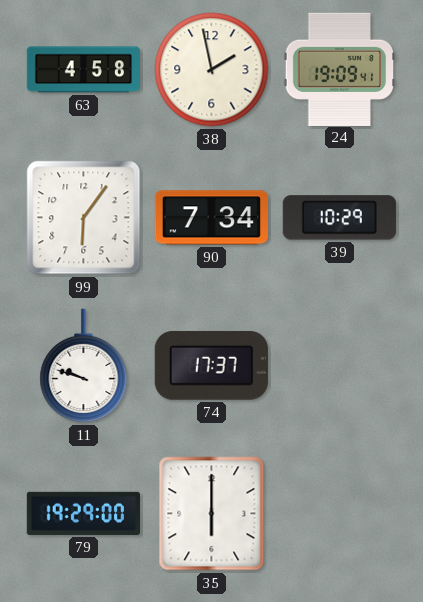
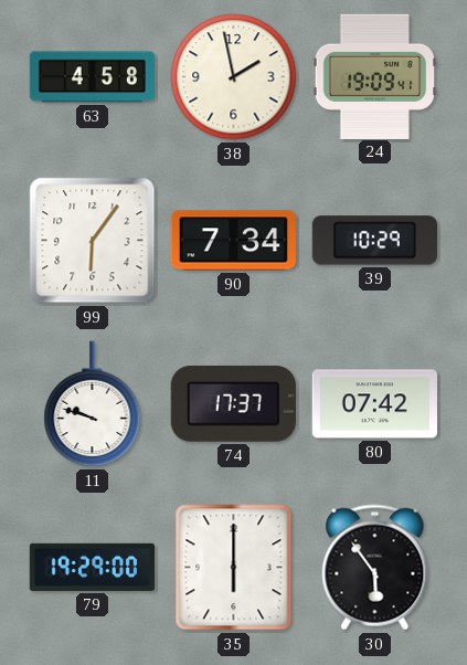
80: none -> 07:42
30: none -> 5:54
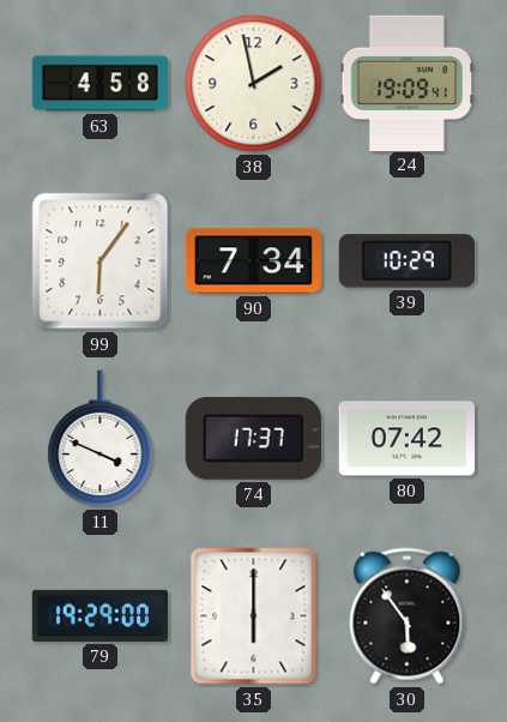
11: 9:48 -> 3:49
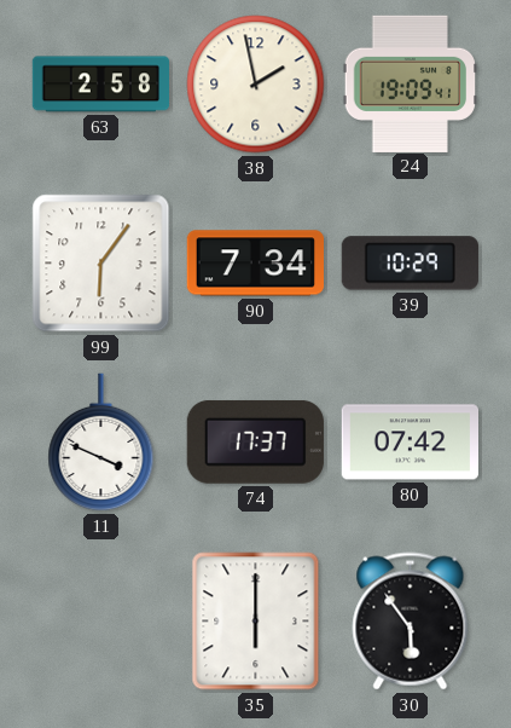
63: 4:58 -> 2:58
79: 19:29 -> none
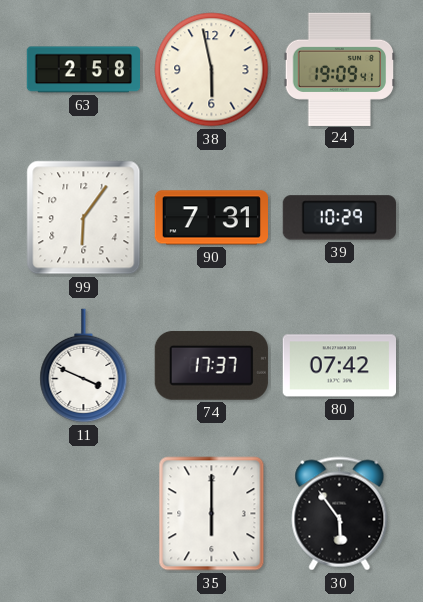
38: 1:58 -> 5:58
90: 7:34 -> 7:31
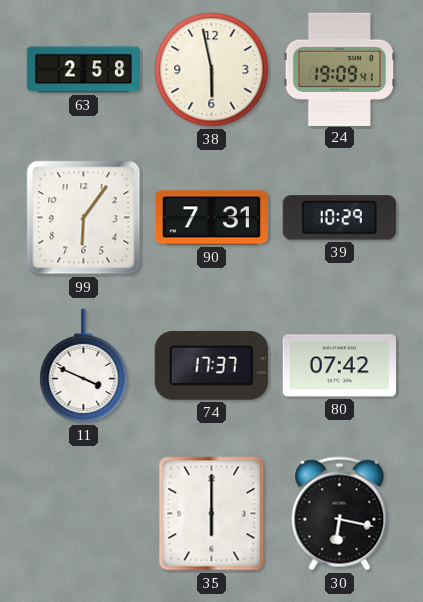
30: 5:54 -> 6:17
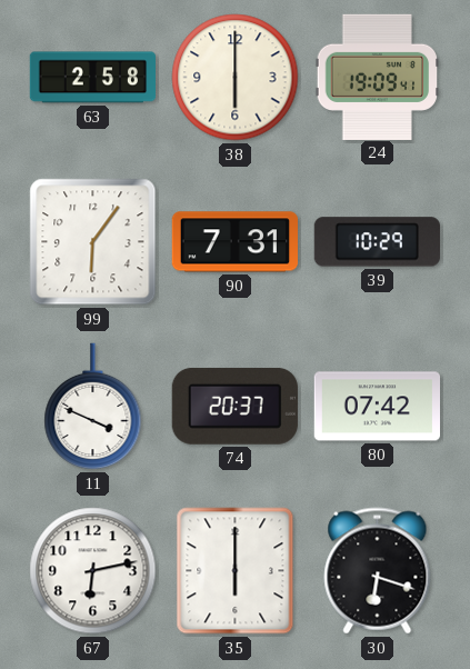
38: 5:58 -> 6:00
74: 17:37 -> 20:37
67: none -> 6:13
30: 6:17 -> 6:18
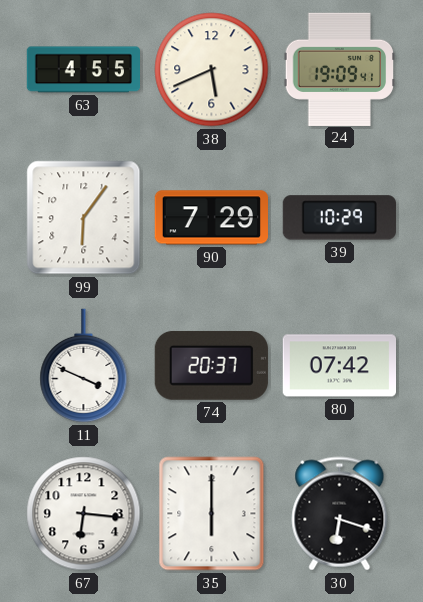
63: 2:58 -> 4:55
38: 6:00 -> 5:41
90: 7:31 -> 7:29
67: 6:13 -> 6:16
